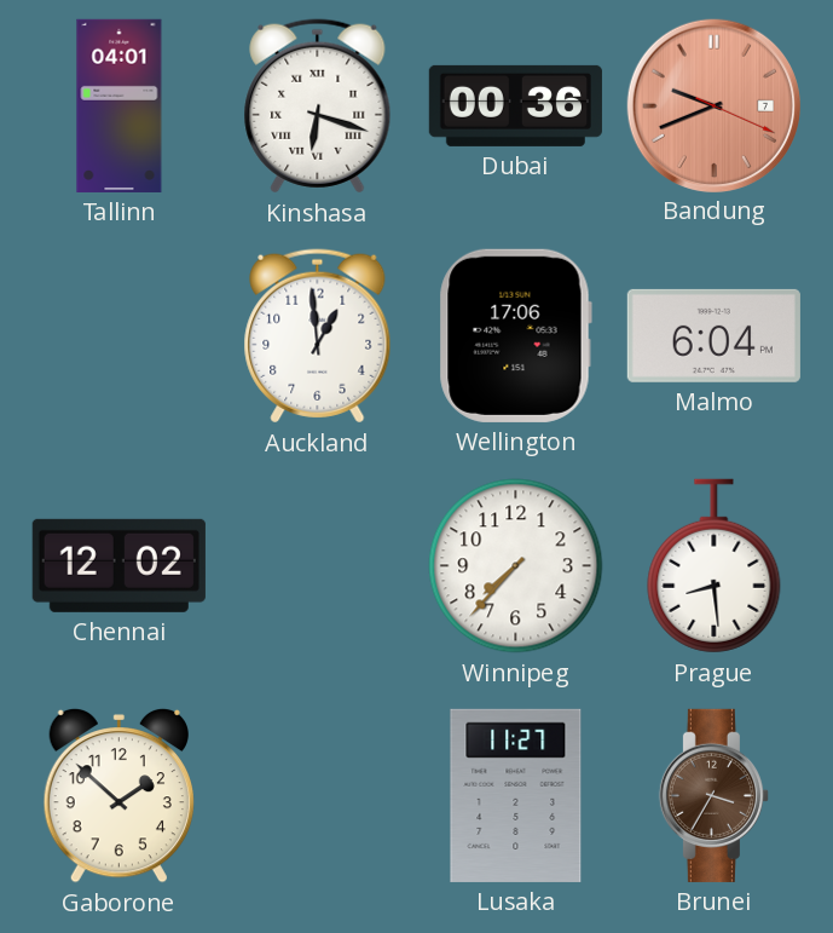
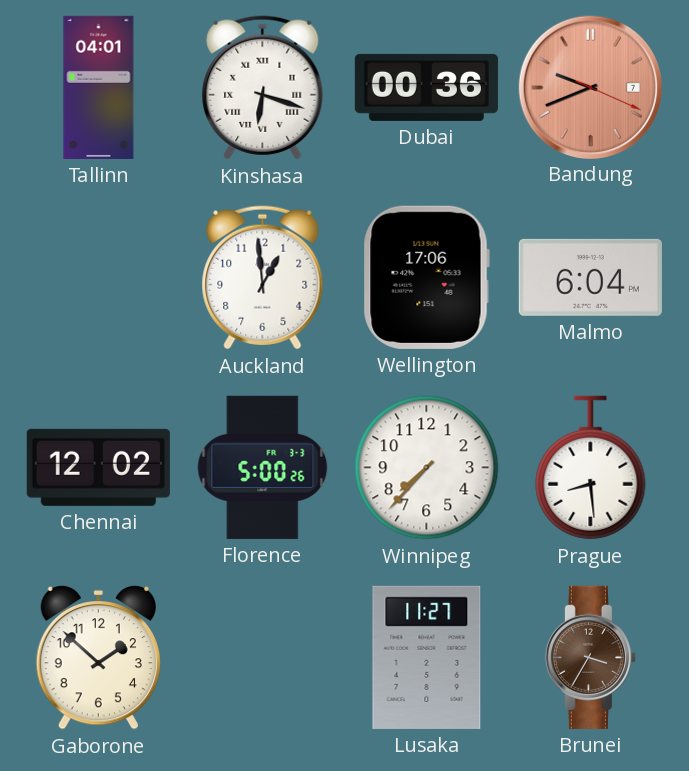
Florence: none -> 5:00
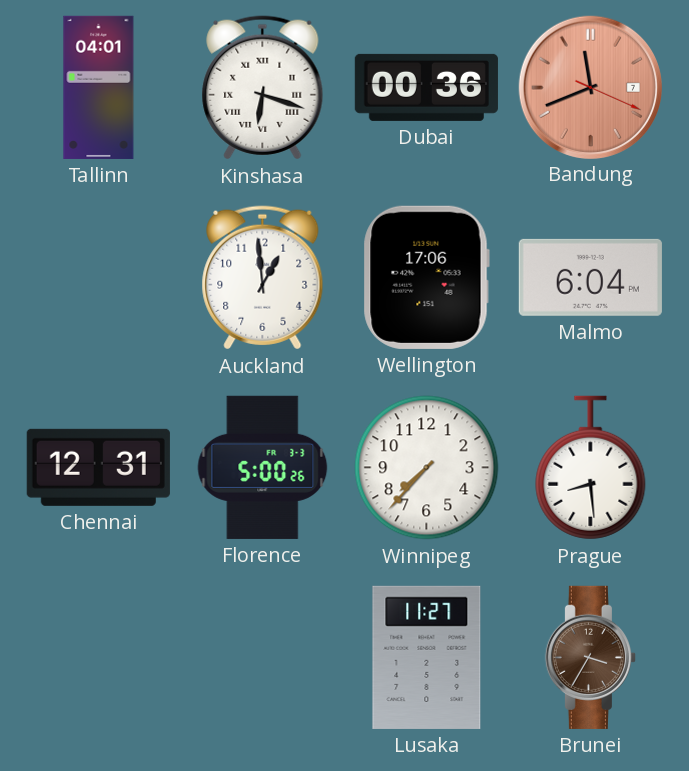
Bandung: 9:41 -> 11:41
Chennai: 12:02 -> 12:31
Gaborone: 1:52 -> none
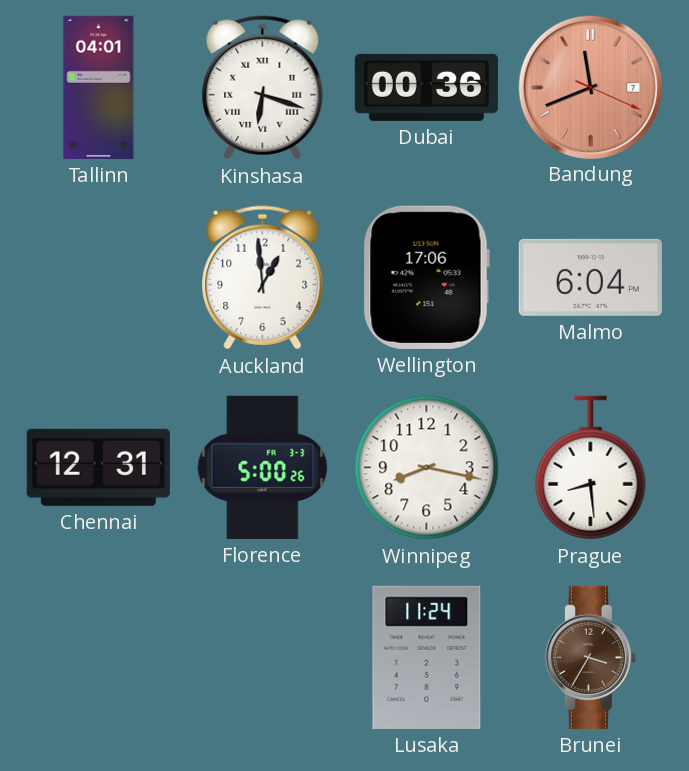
Winnipeg: 7:37 -> 8:17
Lusaka: 11:27 -> 11:24
